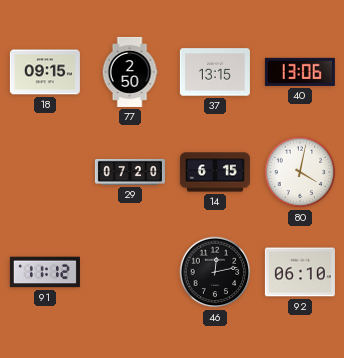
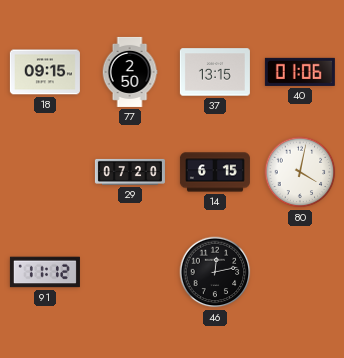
40: 13:06 -> 01:06
92: 06:10 -> none
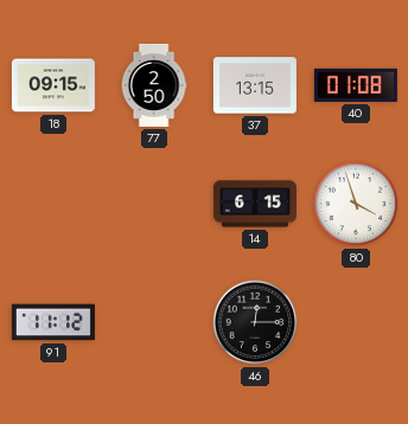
40: 01:06 -> 01:08
29: 07:20 -> none
80: 4:02 -> 3:57
46: 12:13 -> 12:15
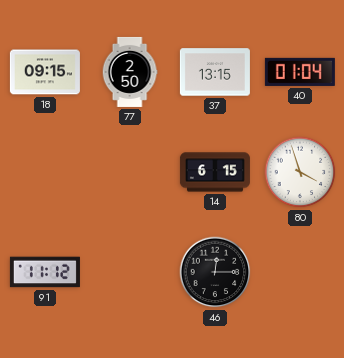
40: 01:08 -> 01:04
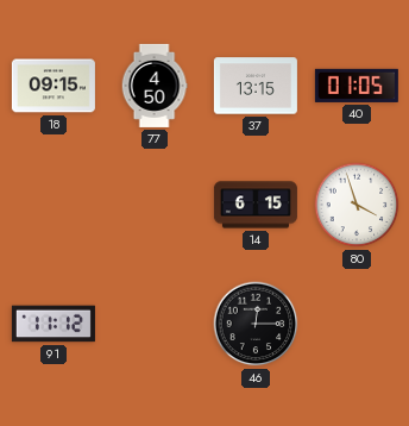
77: 2:50 -> 4:50
40: 01:04 -> 01:05
